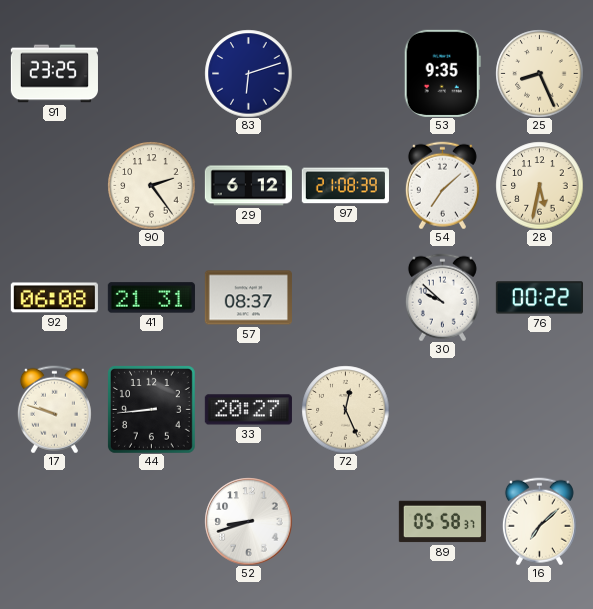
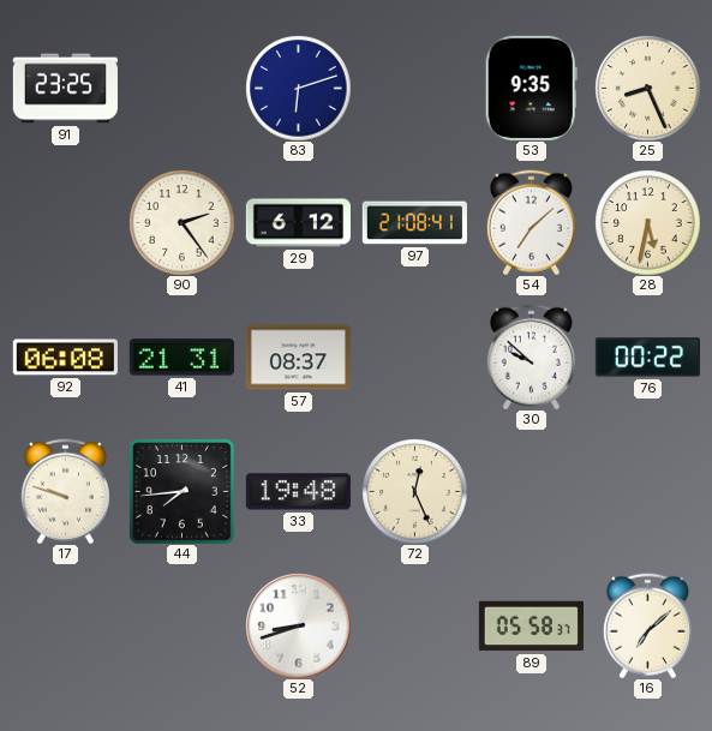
97: 21:08:39 -> 21:08:41
44: 8:44 -> 7:44
33: 20:27 -> 19:48
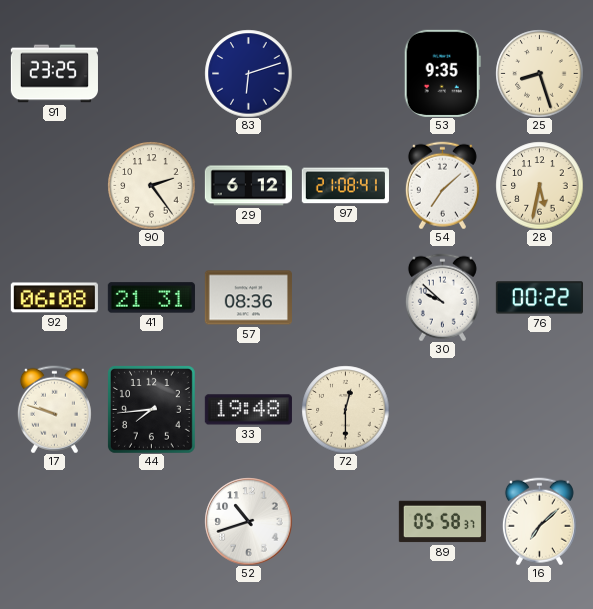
25: 8:26 -> 8:27
57: 08:37 -> 08:36
72: 12:26 -> 12:30
52: 8:42 -> 10:42
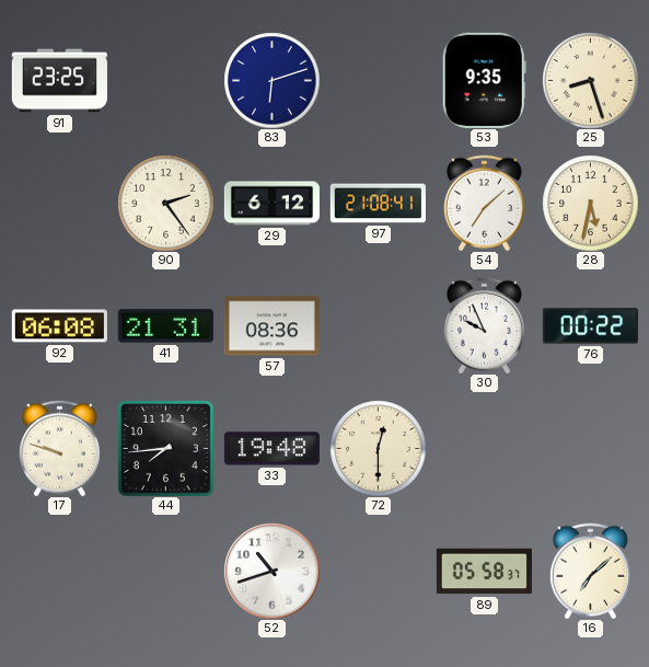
30: 9:52 -> 9:56
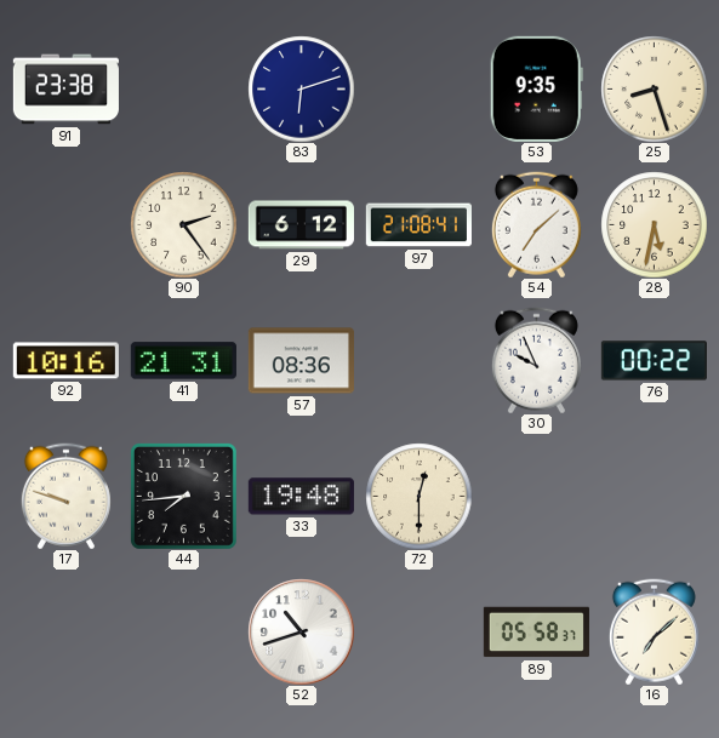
91: 23:25 -> 23:38
92: 06:08 -> 10:16
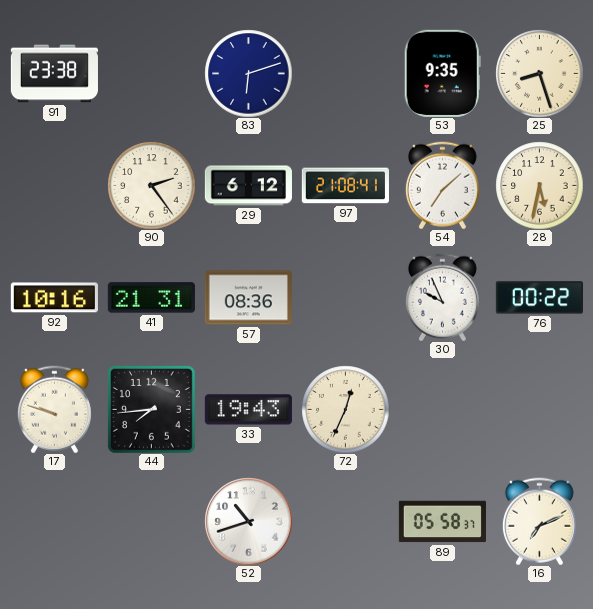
33: 19:48 -> 19:43
72: 12:30 -> 12:34
16: 7:08 -> 7:11
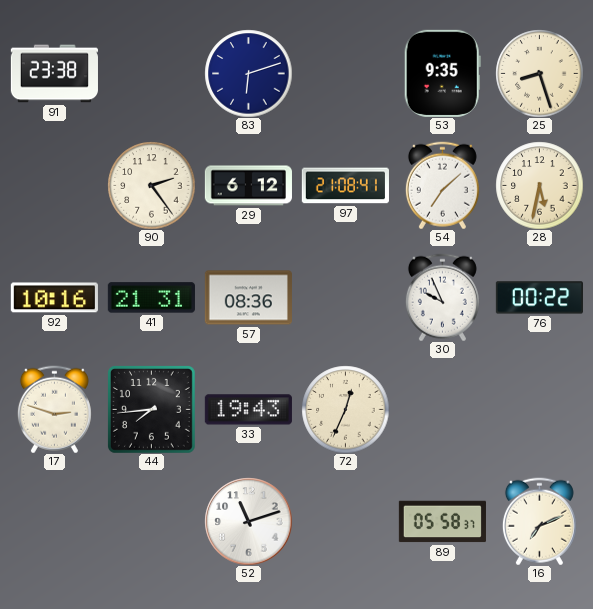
17: 9:48 -> 2:48
52: 10:42 -> 11:12
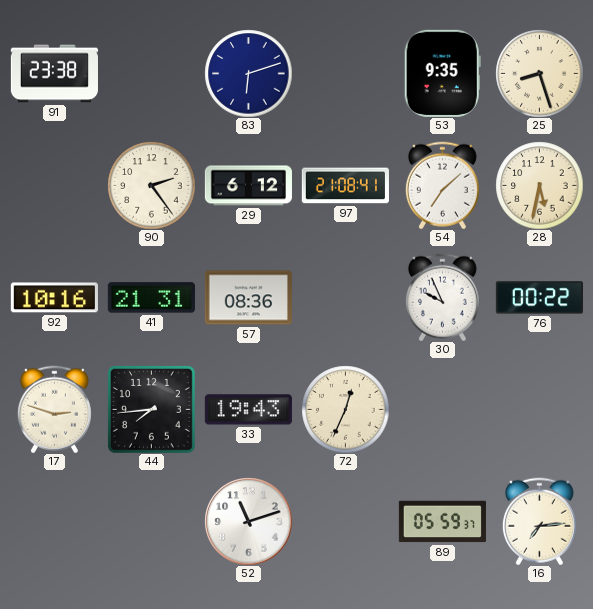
89: 05:58 -> 05:59
16: 7:11 -> 7:14
